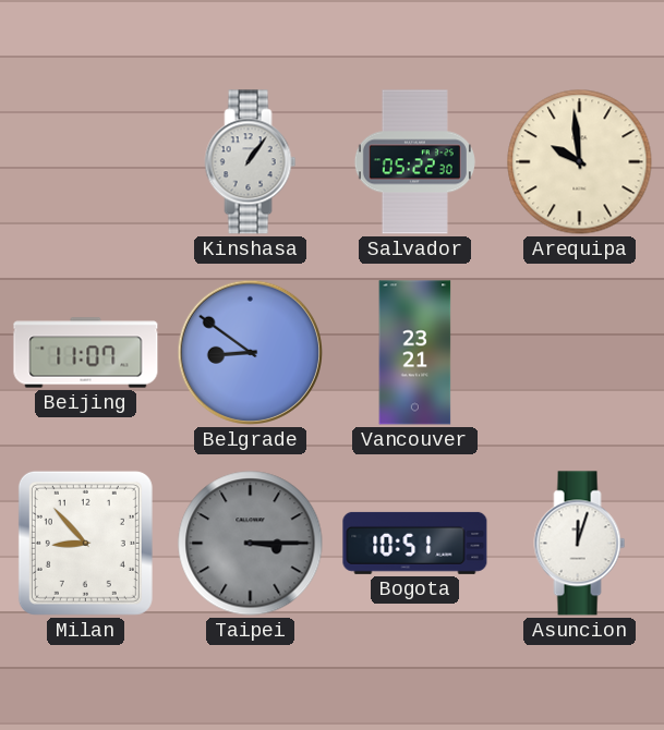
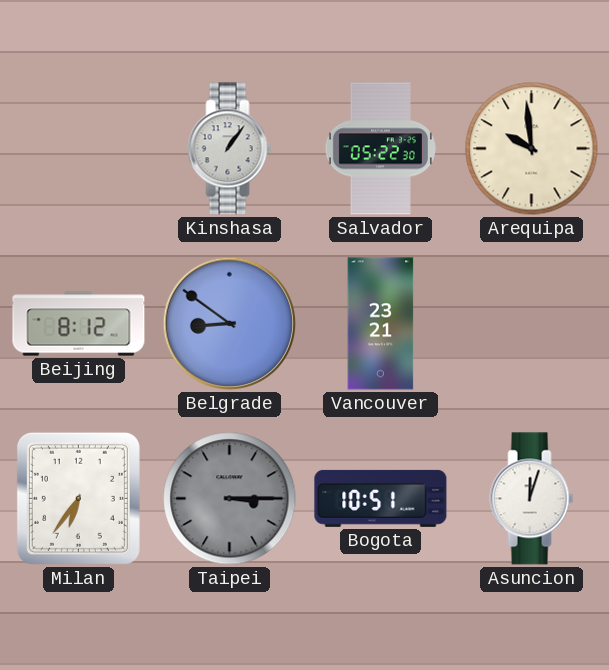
Beijing: 11:07 -> 8:12
Milan: 8:53 -> 6:36
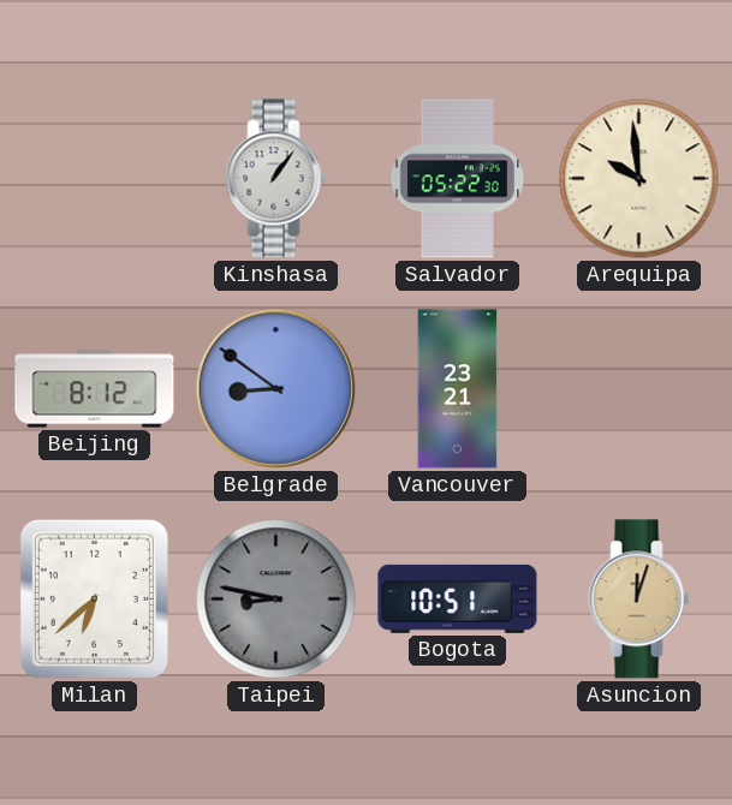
Milan: 6:36 -> 6:38
Taipei: 3:15 -> 8:47
Asuncion dial: white -> champagne
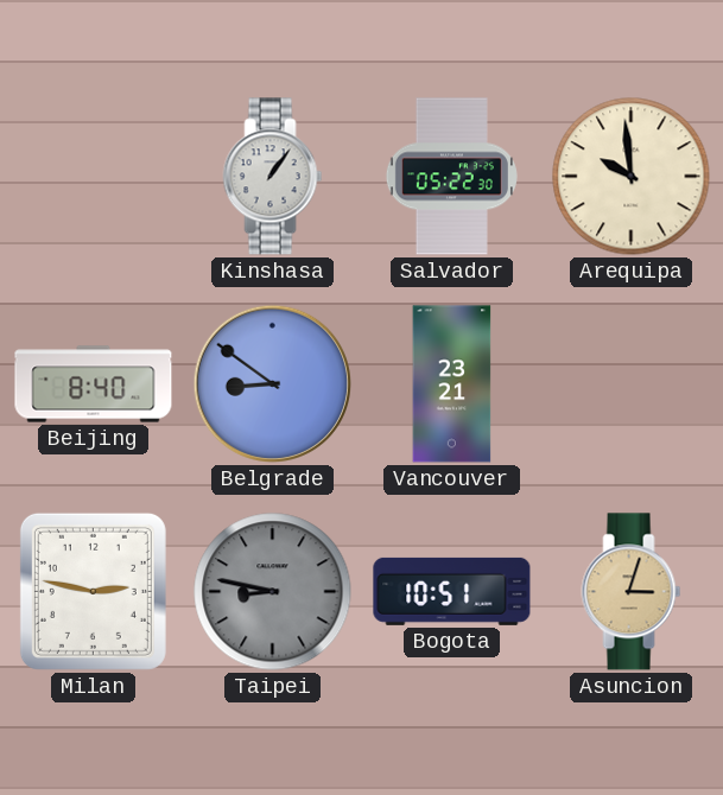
Beijing: 8:12 -> 8:40
Milan: 6:38 -> 2:47
Asuncion: 12:03 -> 3:03
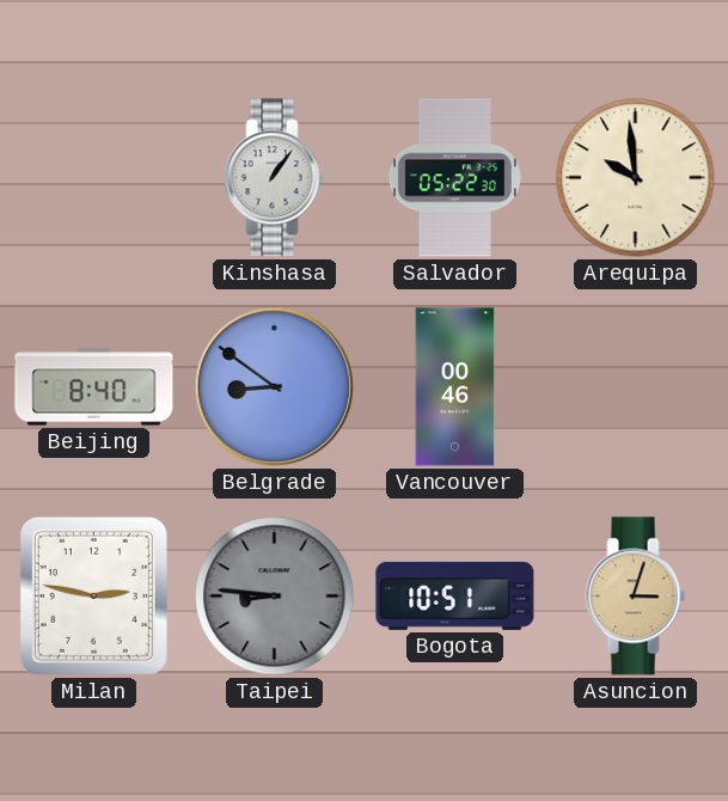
Vancouver: 23:21 -> 00:46
Taipei: 8:47 -> 8:46
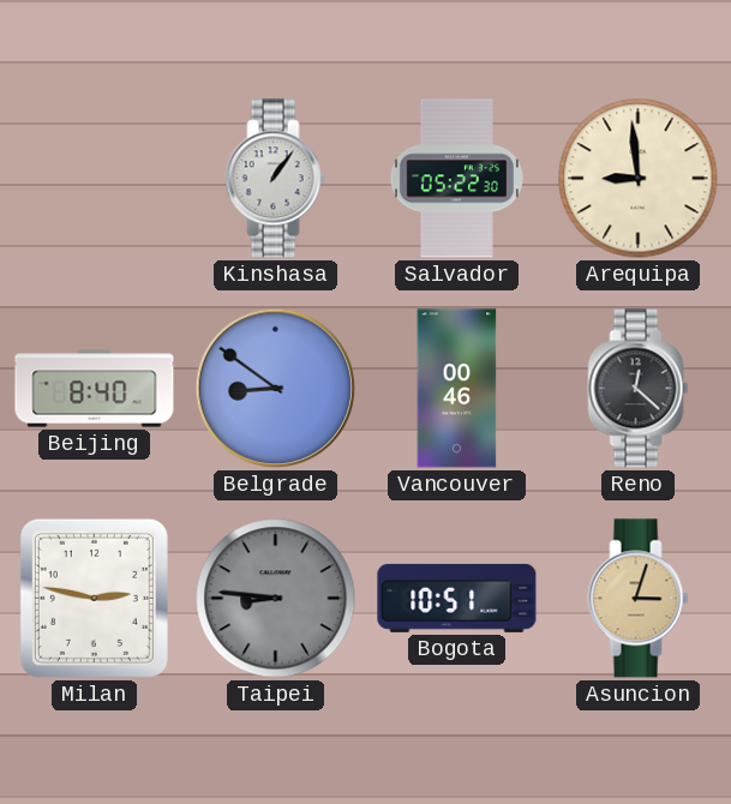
Arequipa: 9:59 -> 8:59
Reno: none -> 12:22
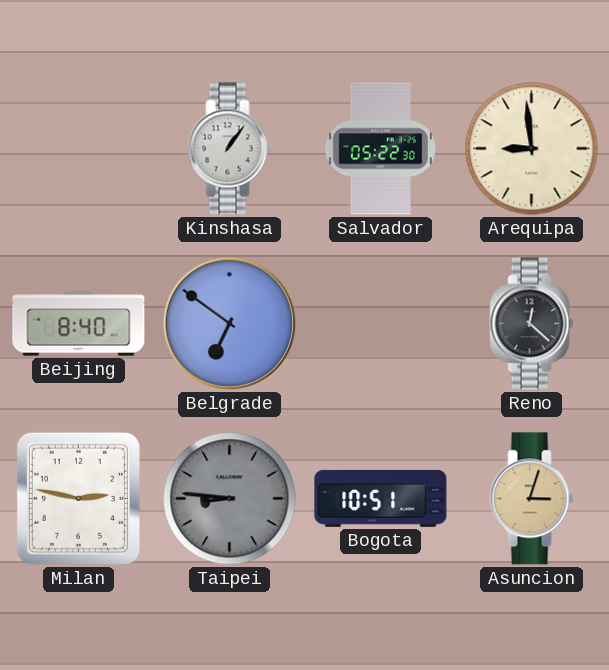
Belgrade: 8:51 -> 6:51
Vancouver: 00:46 -> none
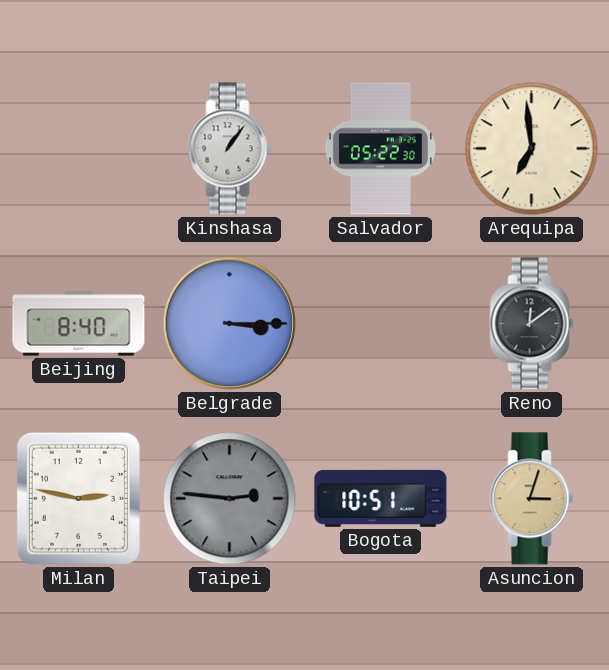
Arequipa: 8:59 -> 6:59
Belgrade: 6:51 -> 3:15
Reno: 12:22 -> 12:09
Taipei: 8:46 -> 2:46
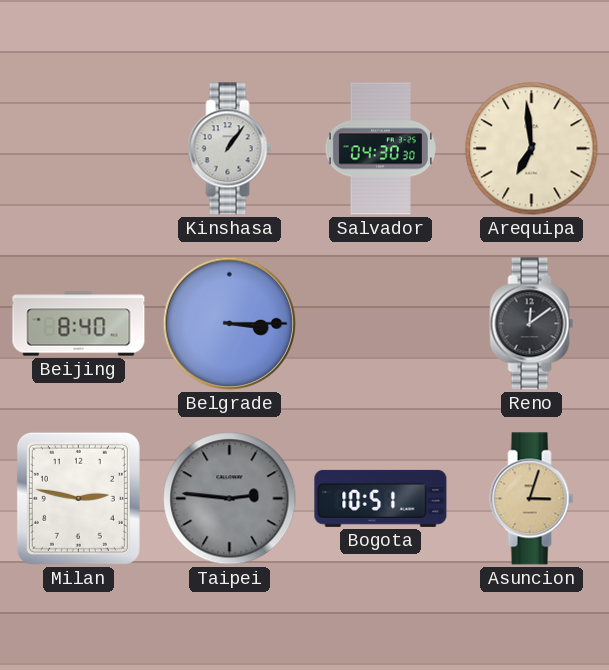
Salvador: 05:22 -> 04:30
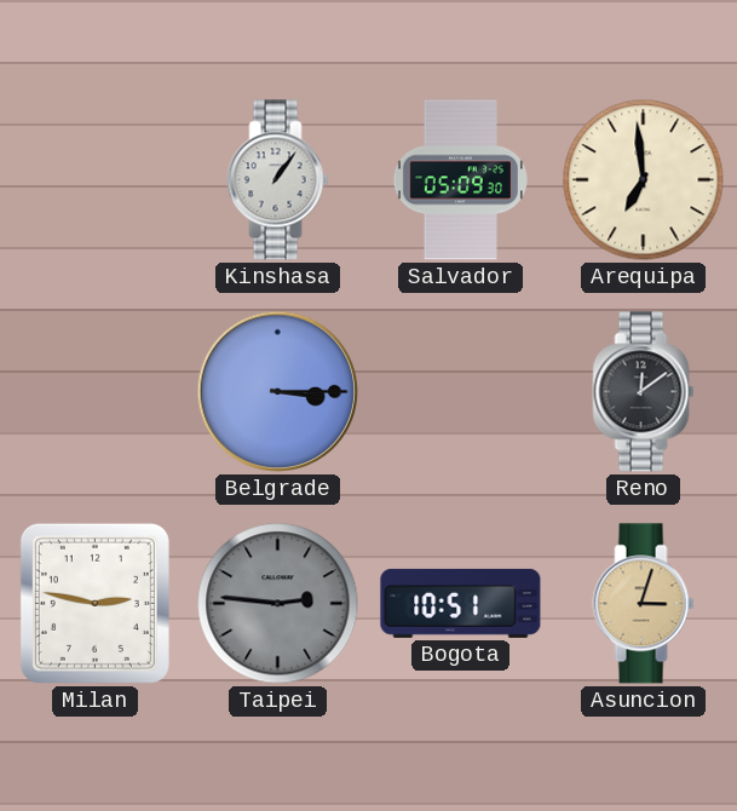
Salvador: 04:30 -> 05:09
Beijing: 8:40 -> none
